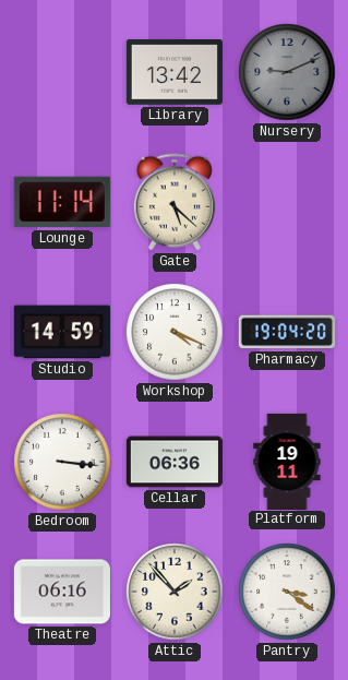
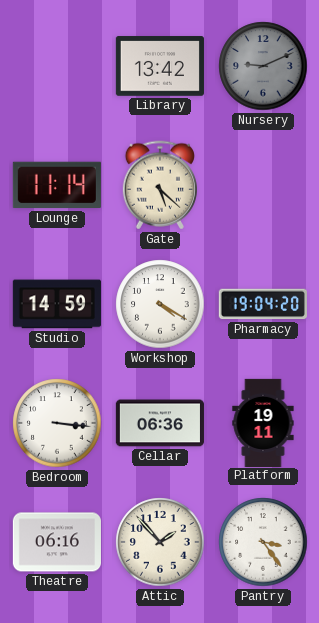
Workshop: 4:19 -> 4:20
Pantry: 3:21 -> 3:24
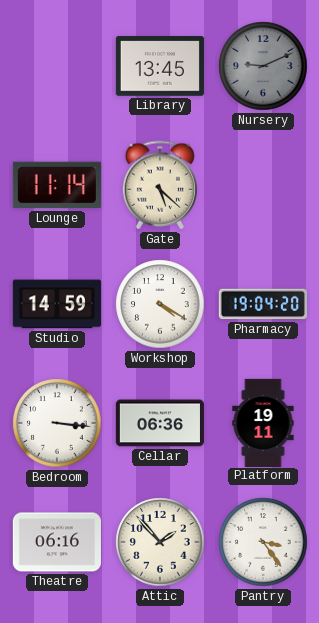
Library: 13:42 -> 13:45
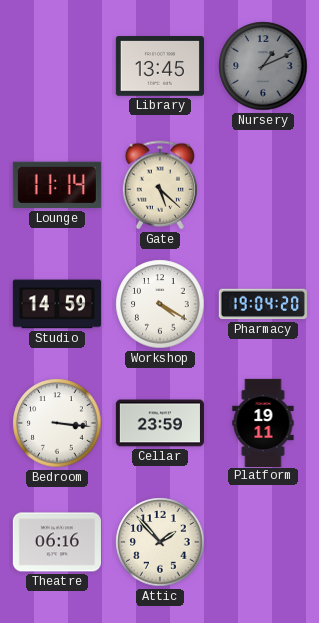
Nursery: 9:11 -> 1:11
Cellar: 06:36 -> 23:59
Pantry: 3:24 -> none
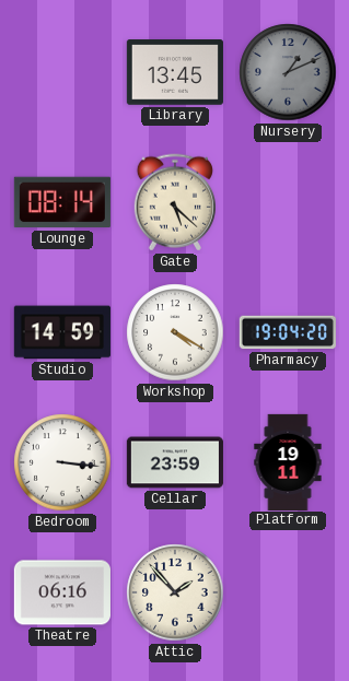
Lounge: 11:14 -> 08:14
